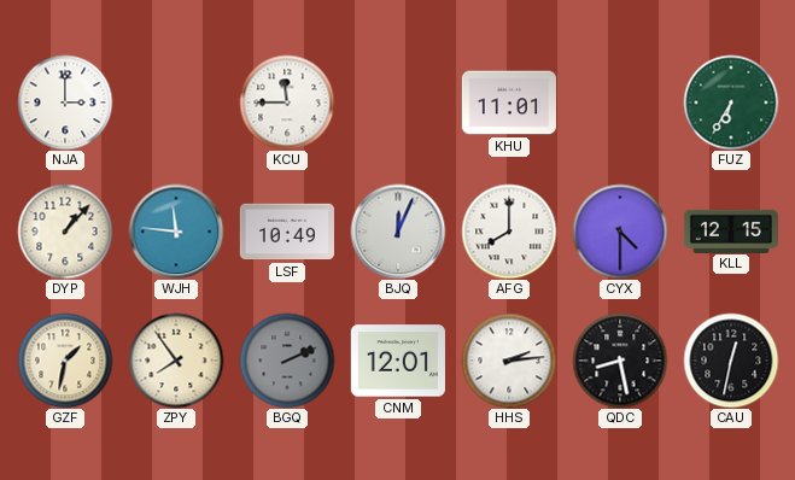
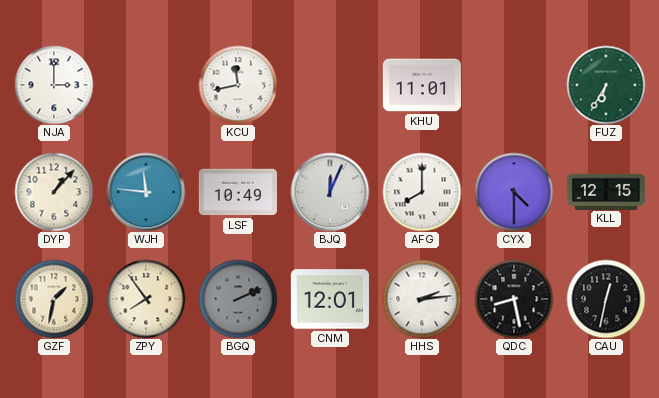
KCU: 11:45 -> 11:43
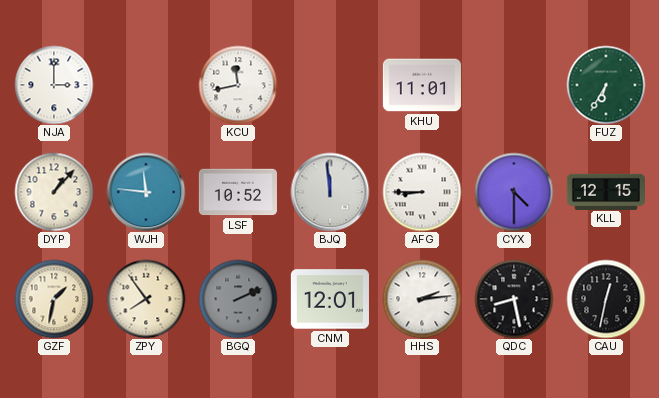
LSF: 10:49 -> 10:52
BJQ: 12:04 -> 11:59
AFG: 8:00 -> 8:45
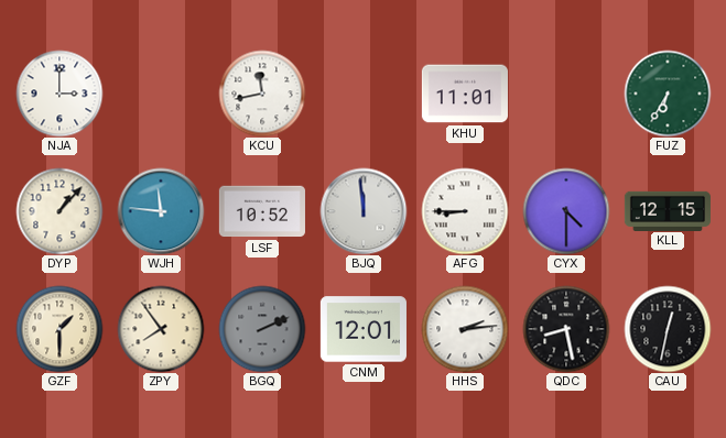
GZF: 1:32 -> 1:30
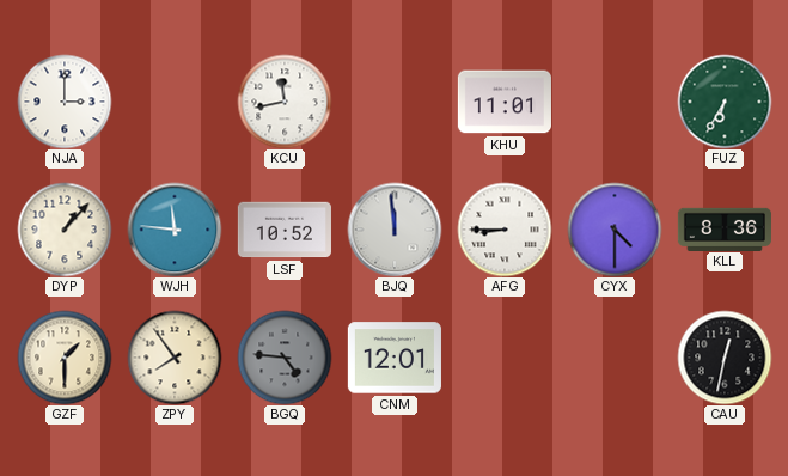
KLL: 12:15 -> 8:36
BGQ: 2:11 -> 4:46
HHS: 2:14 -> none
QDC: 8:28 -> none
